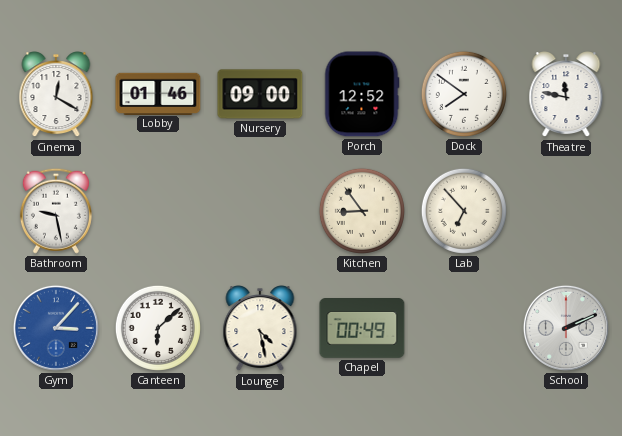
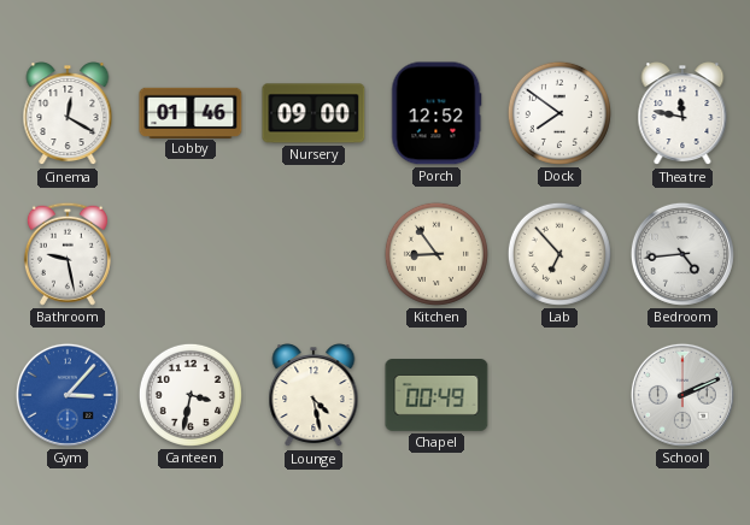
Bedroom: none -> 4:44
Canteen: 6:08 -> 3:32
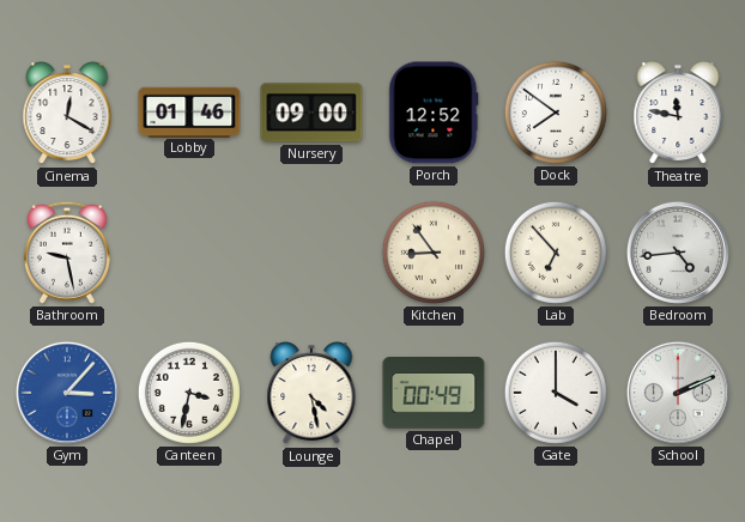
Gate: none -> 4:00
